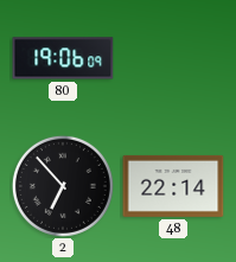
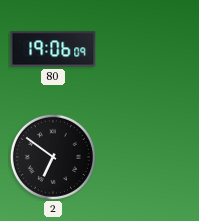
2: 6:53 -> 6:51
48: 22:14 -> none
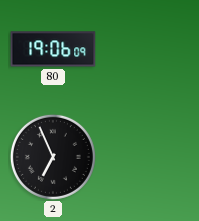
2: 6:51 -> 6:56
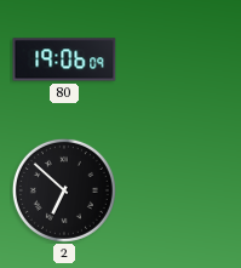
2: 6:56 -> 6:52
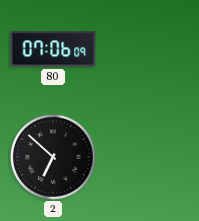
80: 19:06 -> 07:06
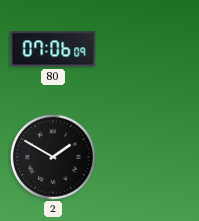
2: 6:52 -> 1:50
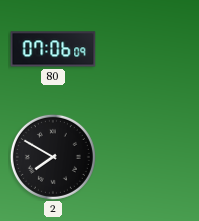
2: 1:50 -> 7:50
